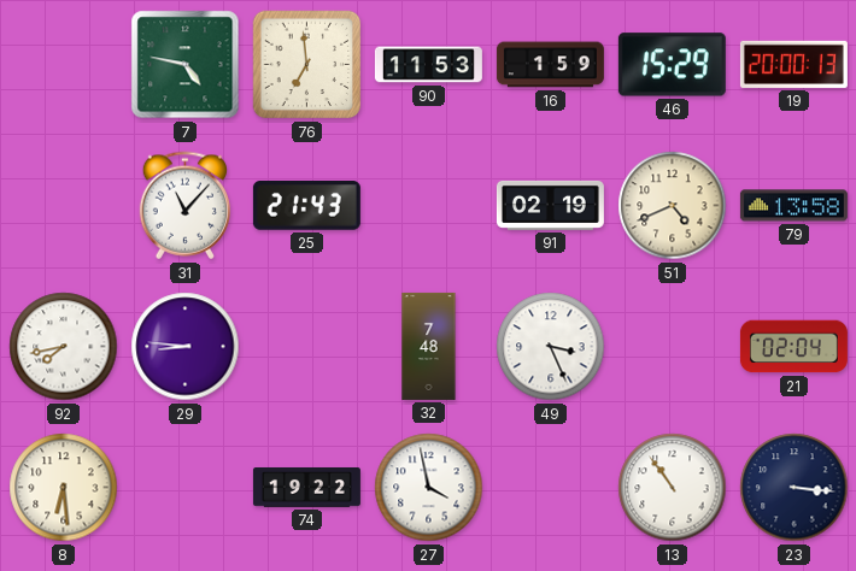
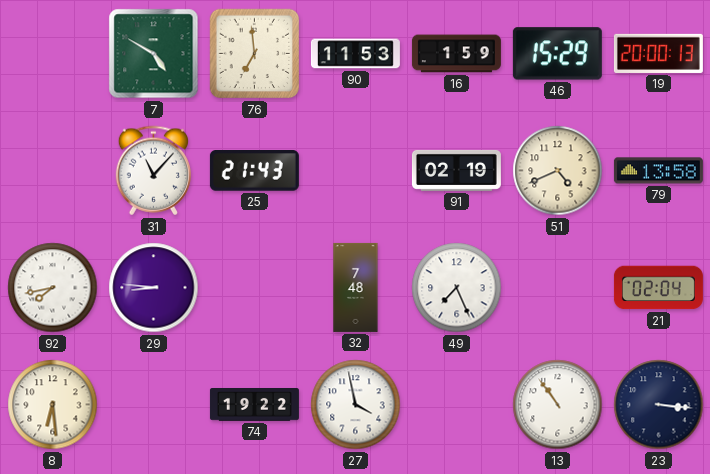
7: 4:47 -> 4:50
49: 3:26 -> 7:26
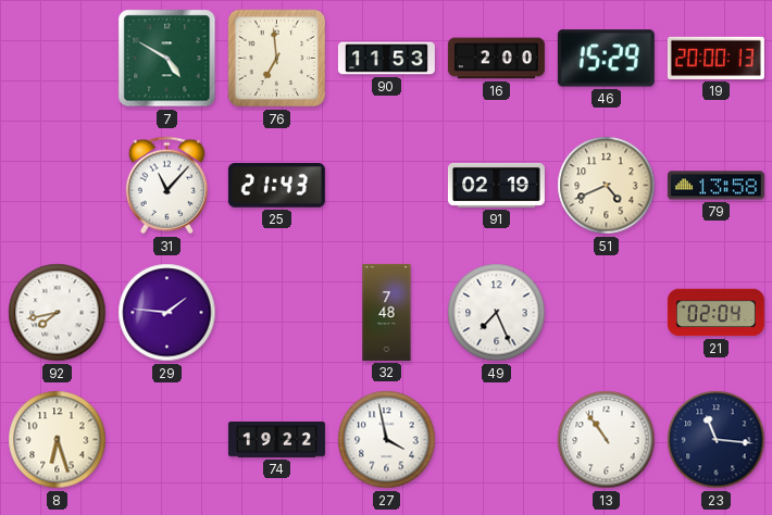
16: 1:59 -> 2:00
29: 8:46 -> 1:46
8: 6:29 -> 6:27
23: 3:16 -> 11:16
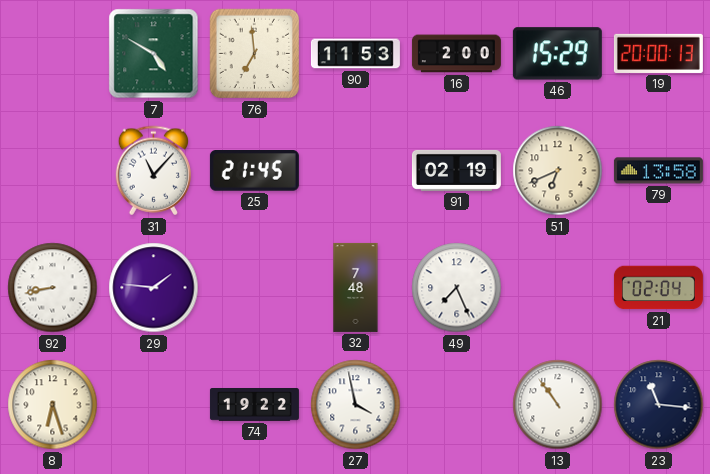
25: 21:43 -> 21:45
51: 4:41 -> 6:41
92: 7:43 -> 8:43
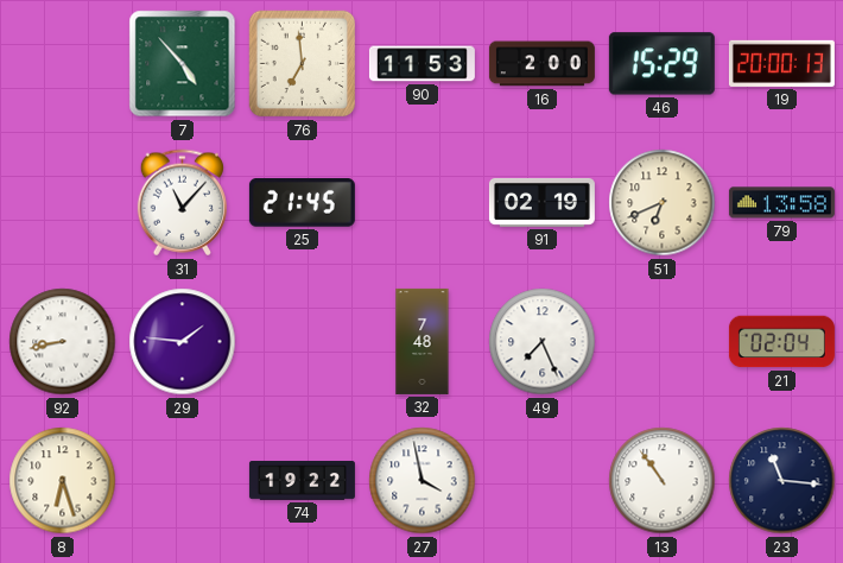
7: 4:50 -> 4:53
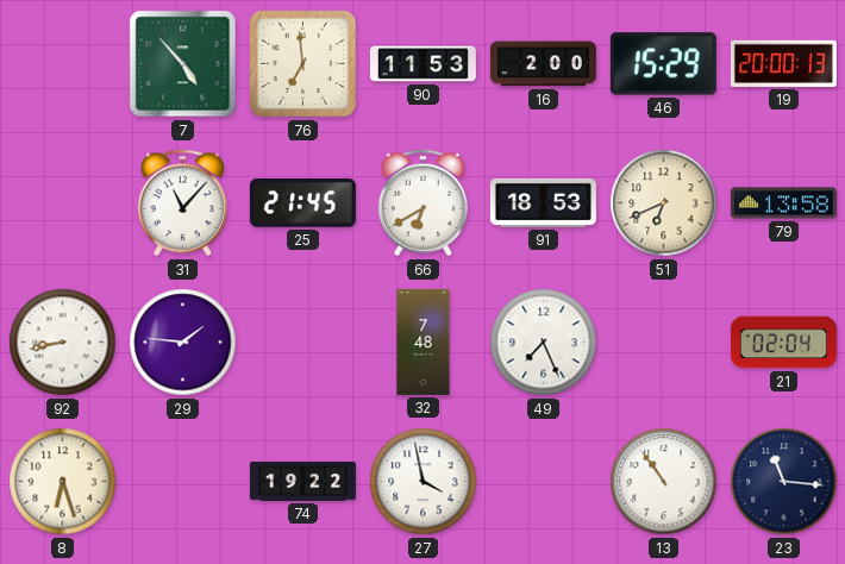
66: none -> 6:40
91: 02:19 -> 18:53
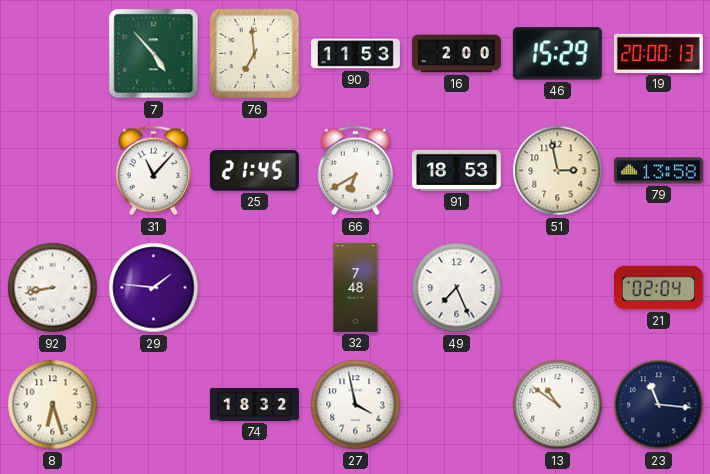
51: 6:41 -> 2:58
74: 19:22 -> 18:32
13: 10:54 -> 10:51
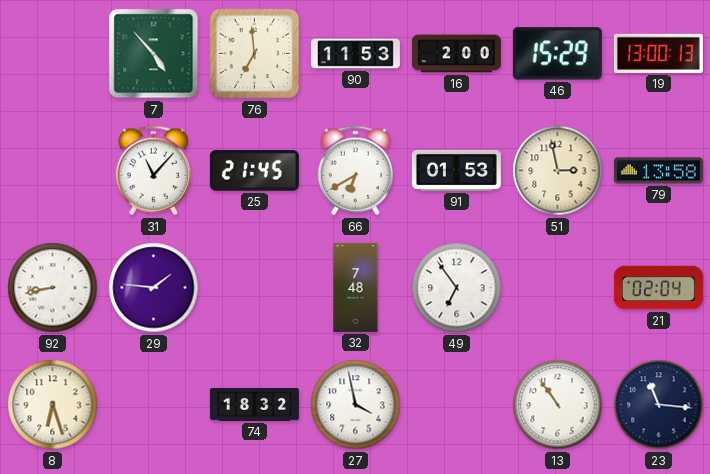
19: 20:00 -> 13:00
91: 18:53 -> 01:53
49: 7:26 -> 6:54
13: 10:51 -> 10:54
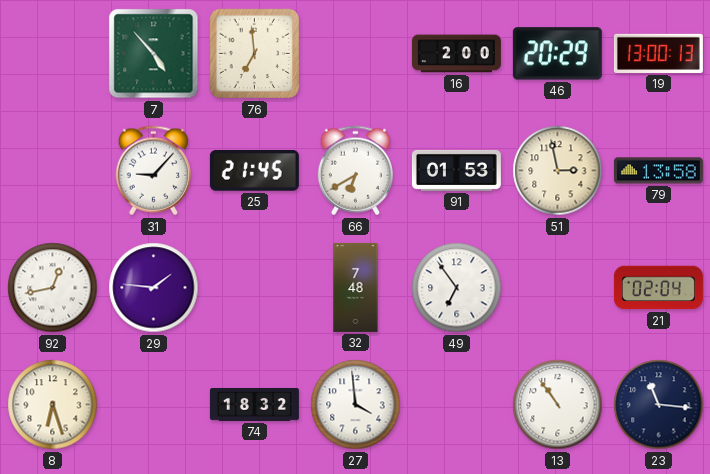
90: 11:53 -> none
46: 15:29 -> 20:29
31: 11:07 -> 9:07
92: 8:43 -> 12:43
27: 3:58 -> 3:59
